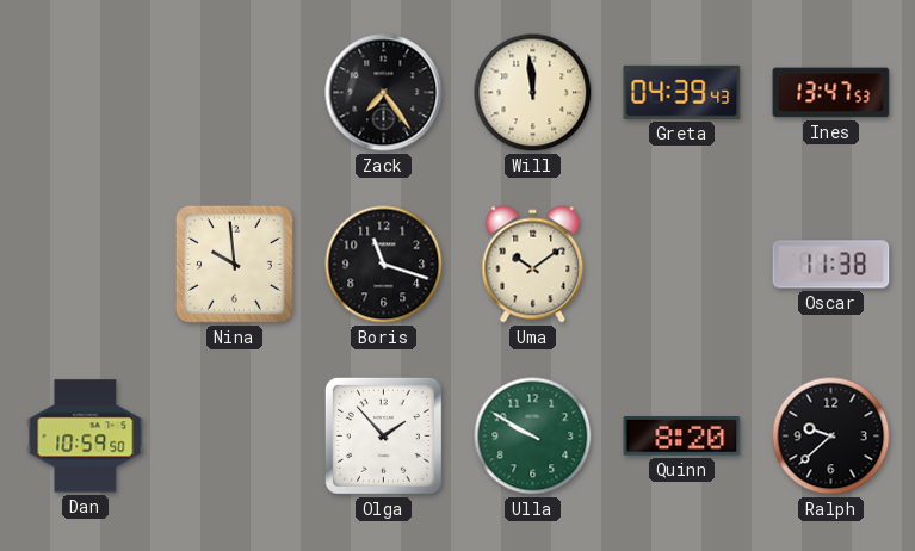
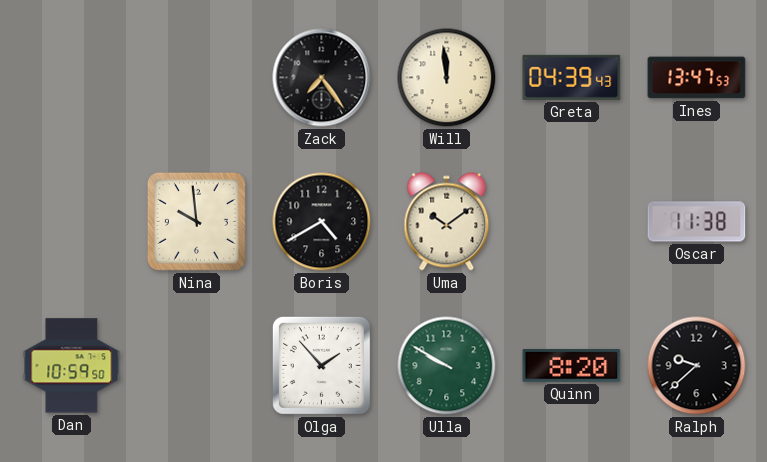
Boris: 11:18 -> 4:40
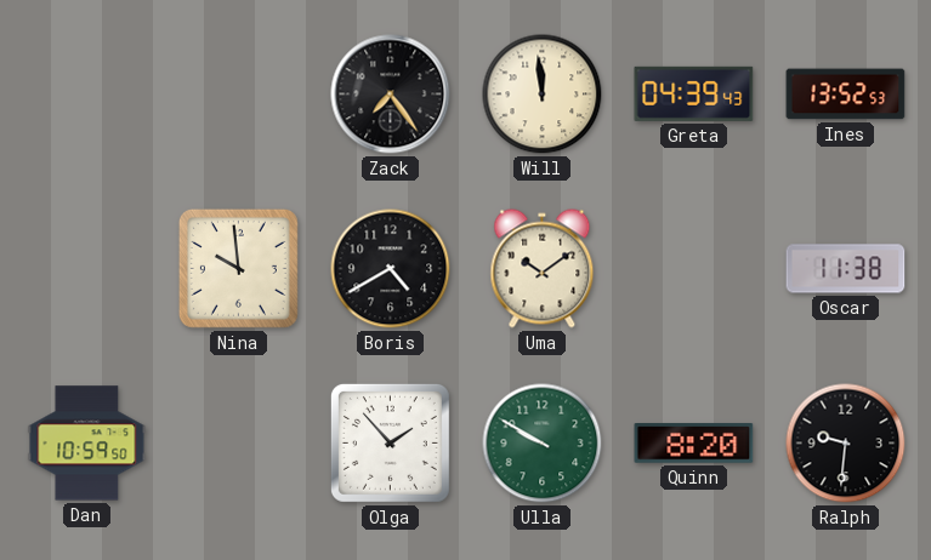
Ines: 13:47 -> 13:52
Ralph: 9:38 -> 9:31
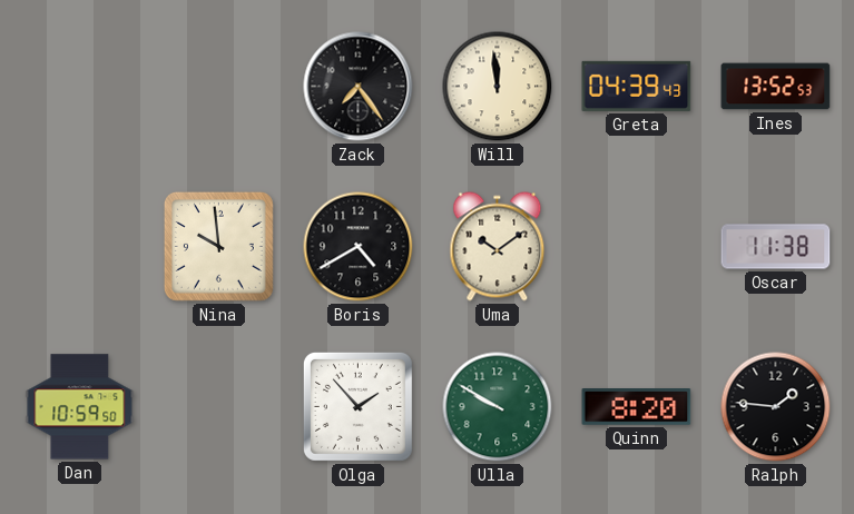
Ralph: 9:31 -> 1:46
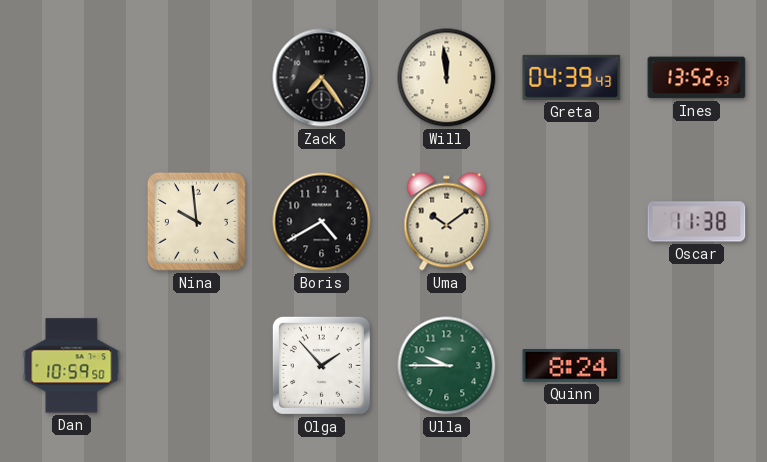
Ulla: 9:50 -> 9:45
Quinn: 8:20 -> 8:24
Ralph: 1:46 -> none
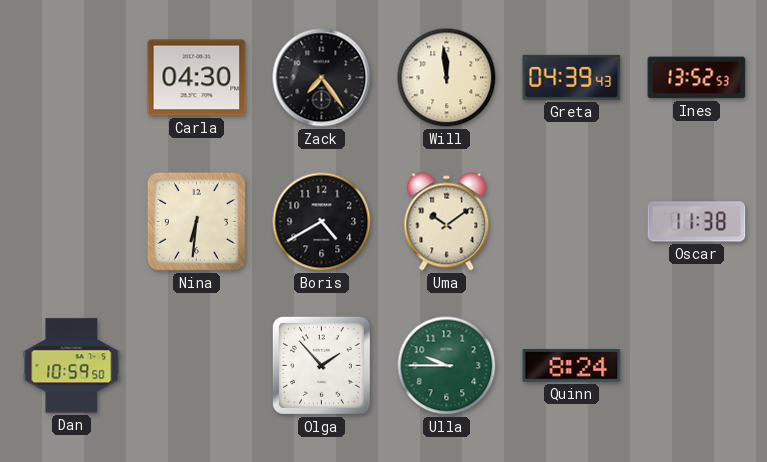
Carla: none -> 04:30
Nina: 9:59 -> 6:31
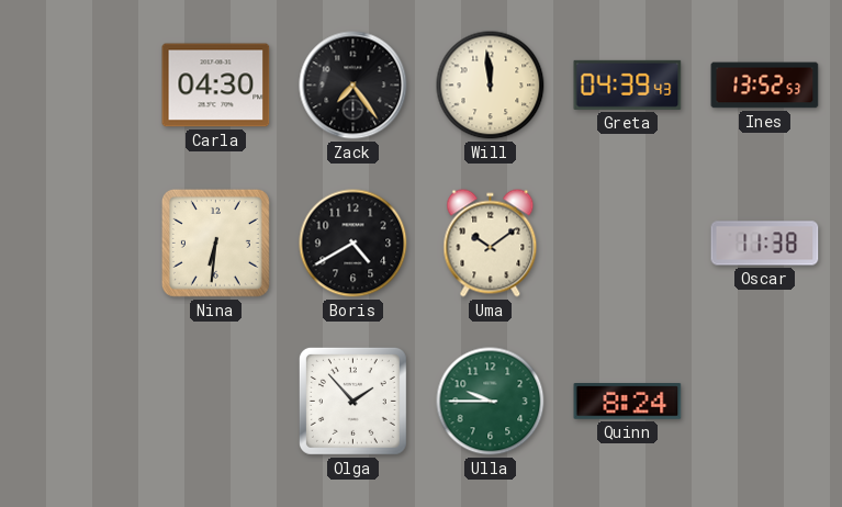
Dan: 10:59 -> none
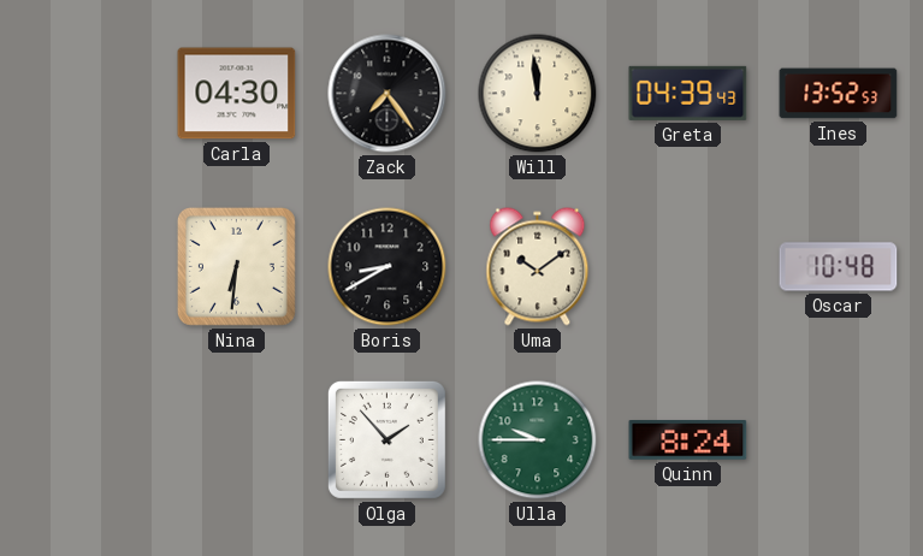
Boris: 4:40 -> 8:40
Oscar: 11:38 -> 10:48
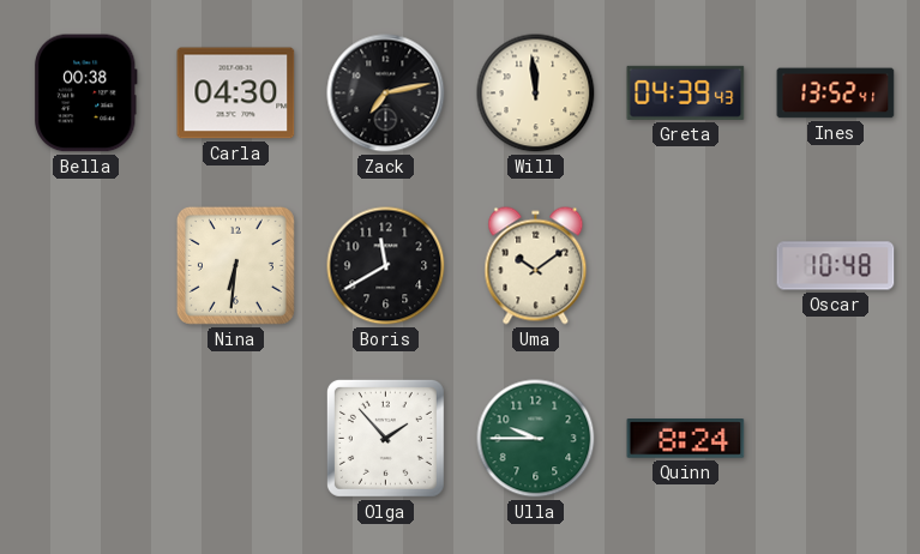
Bella: none -> 00:38
Zack: 7:24 -> 7:13
Ines: 13:52:53 -> 13:52:41
Boris: 8:40 -> 11:40
